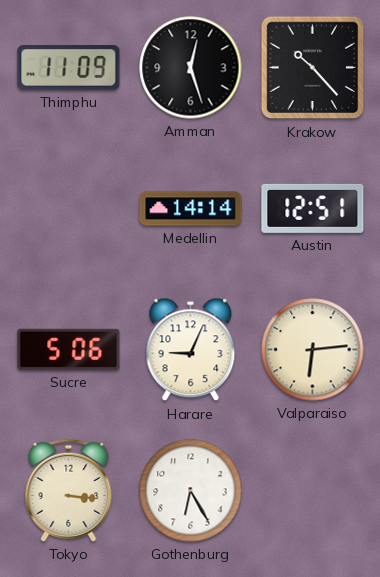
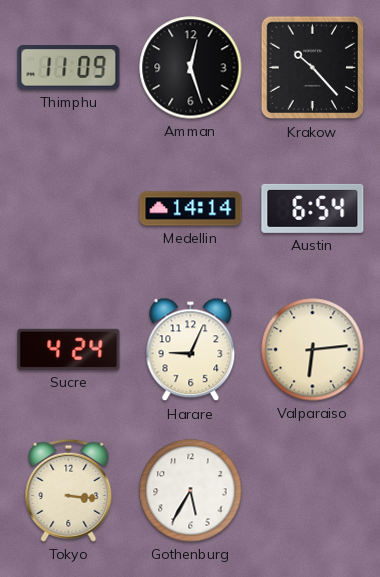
Austin: 12:51 -> 6:54
Sucre: 5:06 -> 4:24
Gothenburg: 6:25 -> 5:35
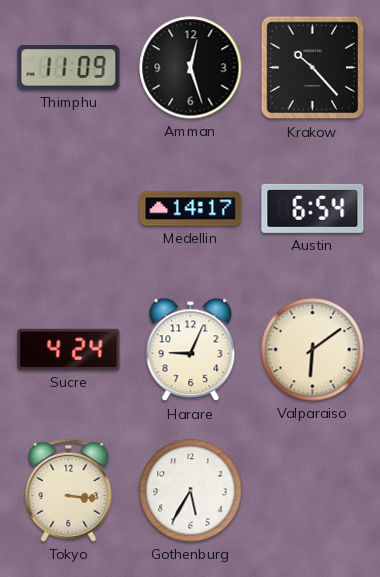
Medellin: 14:14 -> 14:17
Valparaiso: 6:14 -> 6:09
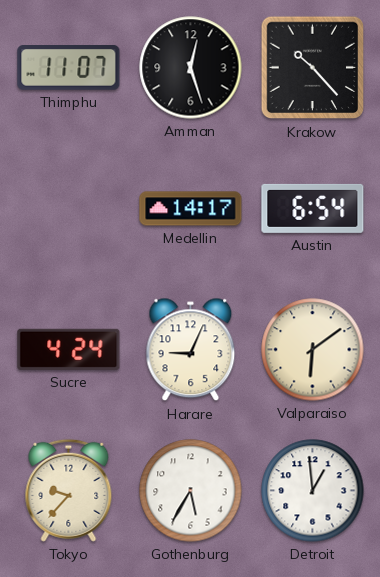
Thimphu: 11:09 -> 11:07
Tokyo: 3:16 -> 9:37
Detroit: none -> 12:59
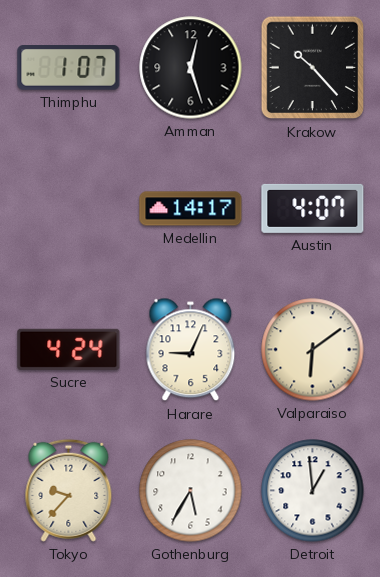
Thimphu: 11:07 -> 1:07
Austin: 6:54 -> 4:07
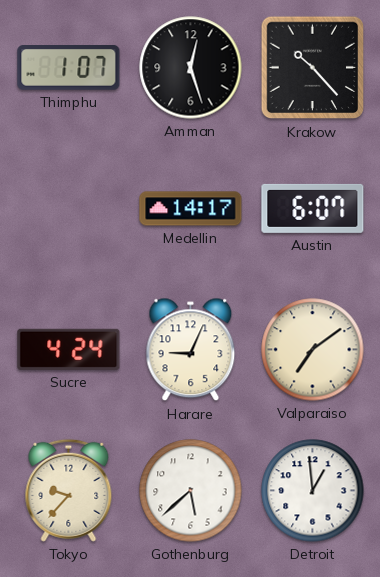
Austin: 4:07 -> 6:07
Valparaiso: 6:09 -> 7:09
Gothenburg: 5:35 -> 5:38
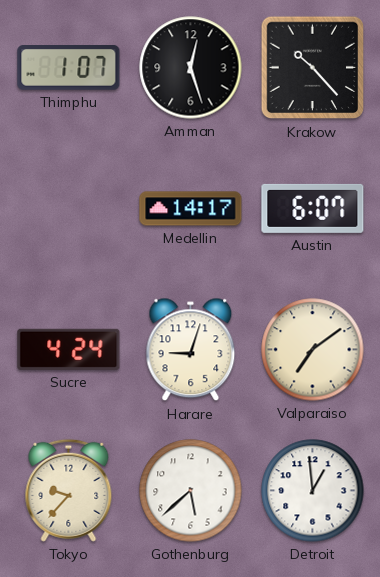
Harare: 9:04 -> 9:03
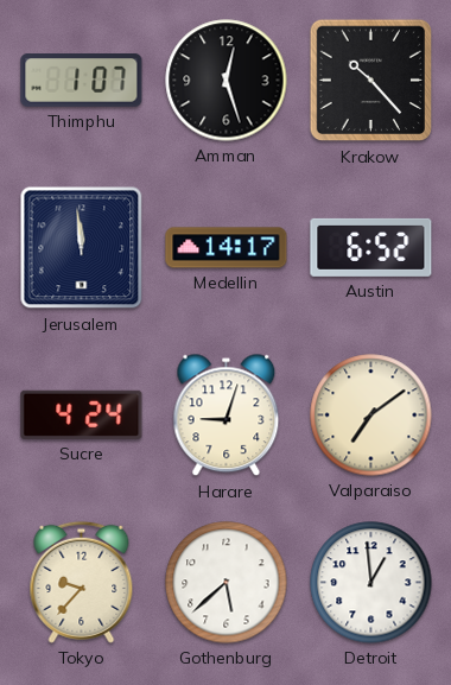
Jerusalem: none -> 11:59
Austin: 6:07 -> 6:52
